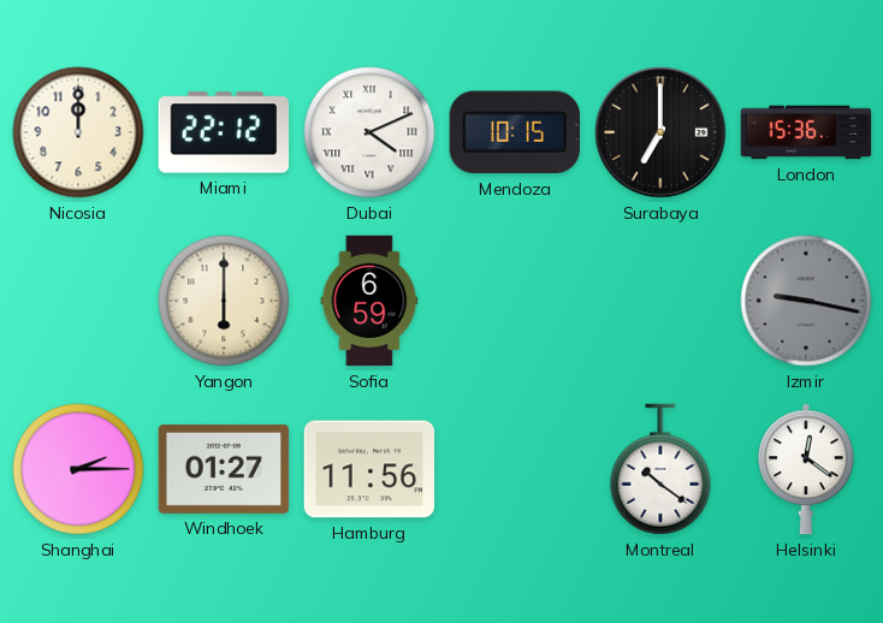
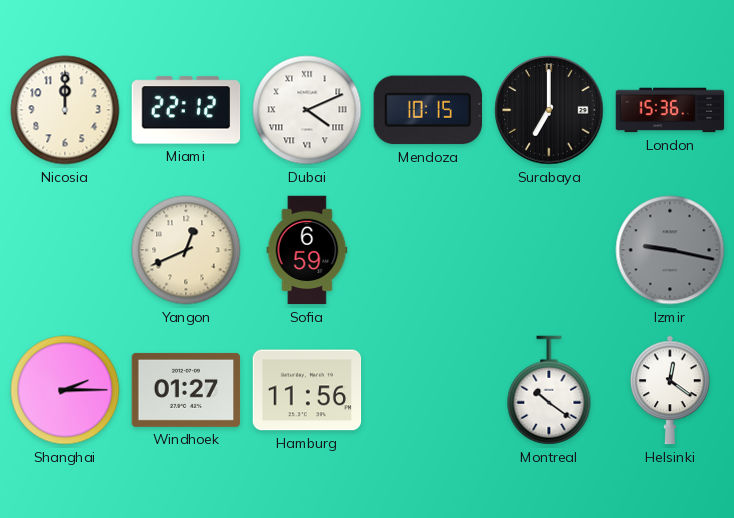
Yangon: 6:00 -> 12:41
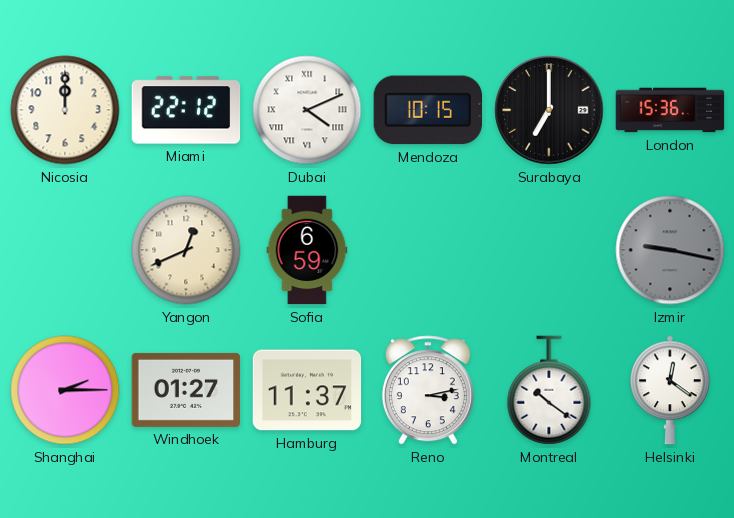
Hamburg: 11:56 -> 11:37
Reno: none -> 3:13
